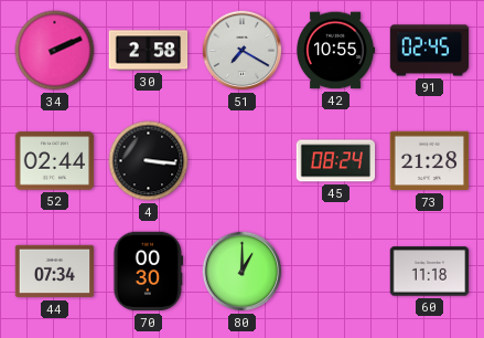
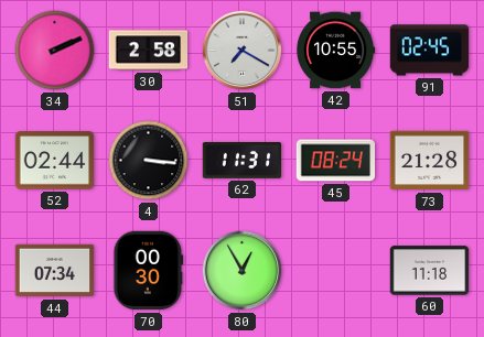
62: none -> 11:31
80: 1:00 -> 12:55
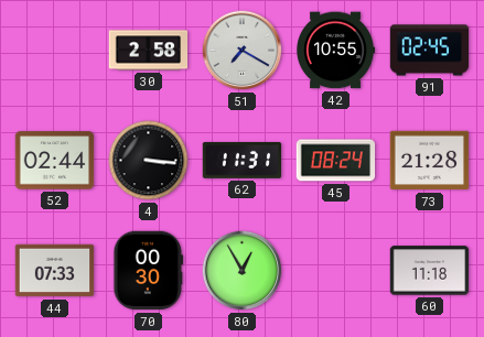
34: 2:11 -> none
44: 07:34 -> 07:33
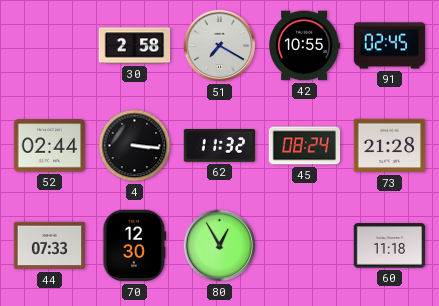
62: 11:31 -> 11:32
70: 00:30 -> 12:30
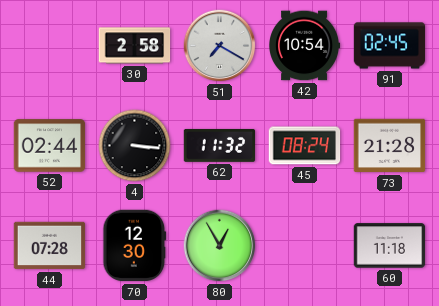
42: 10:55 -> 10:54
44: 07:33 -> 07:28
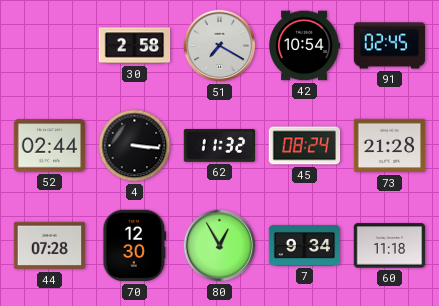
7: none -> 9:34
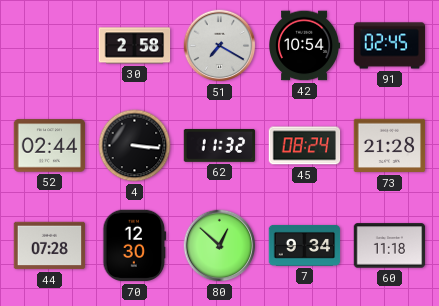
80: 12:55 -> 12:52
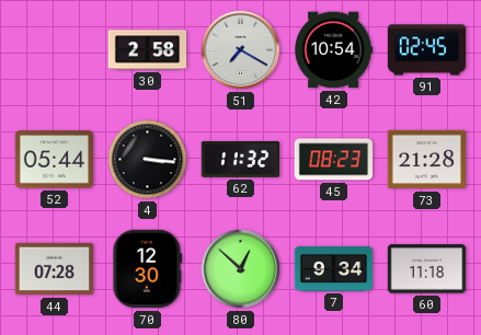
52: 02:44 -> 05:44
45: 08:24 -> 08:23
